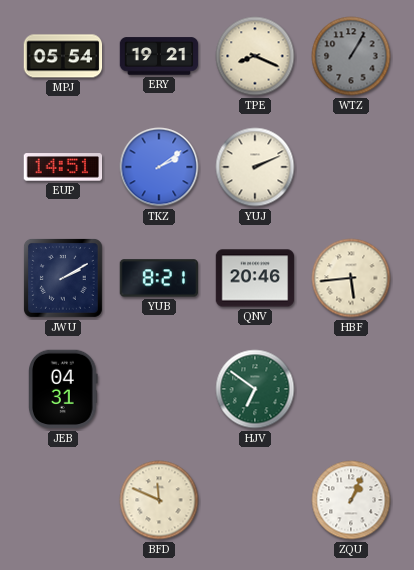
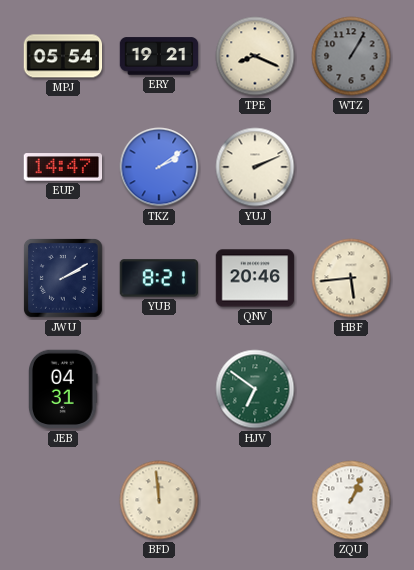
EUP: 14:51 -> 14:47
BFD: 11:49 -> 11:59
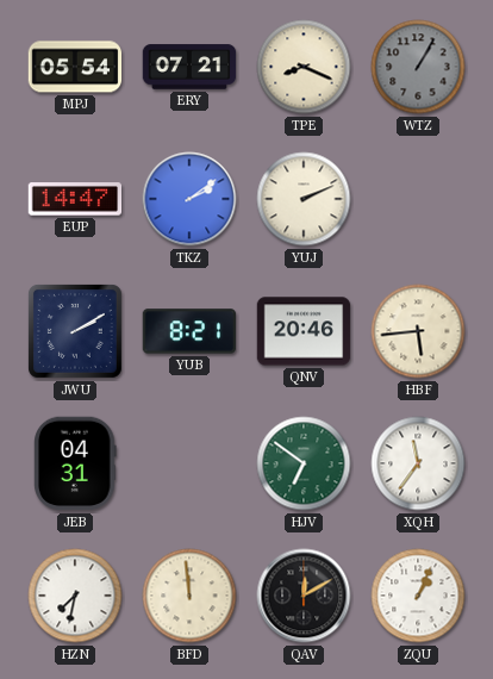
ERY: 19:21 -> 07:21
XQH: none -> 11:36
HZN: none -> 7:32
QAV: none -> 12:10
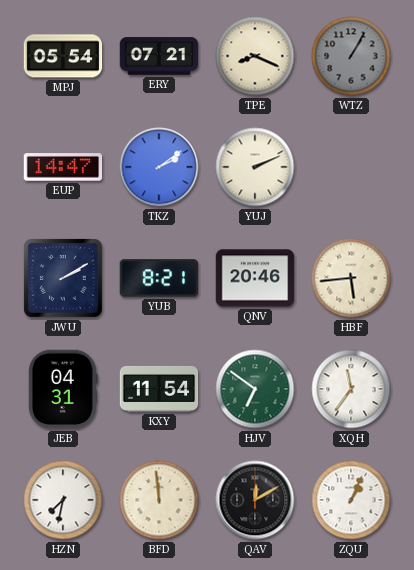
KXY: none -> 11:54
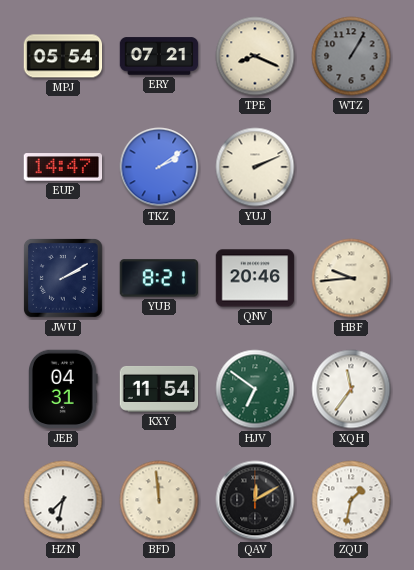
HBF: 5:44 -> 9:44
ZQU: 1:04 -> 1:32
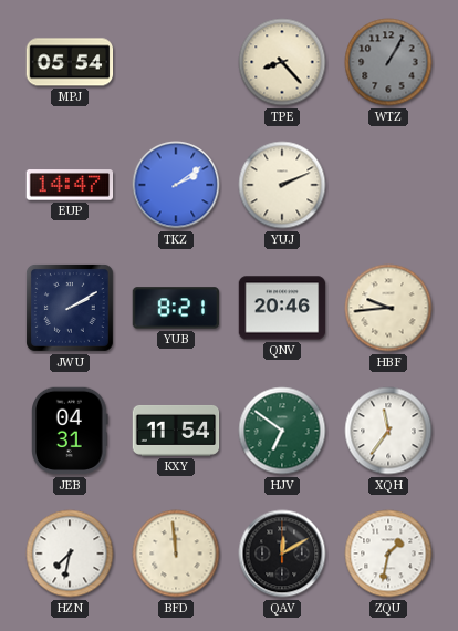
ERY: 07:21 -> none
TPE: 8:19 -> 8:23
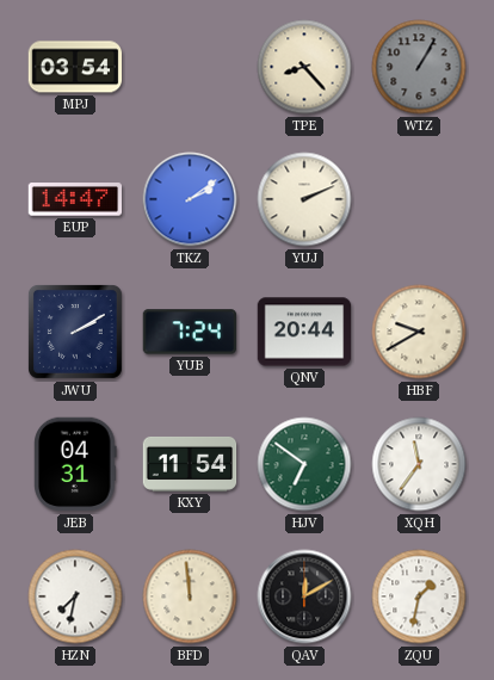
MPJ: 05:54 -> 03:54
YUB: 8:21 -> 7:24
QNV: 20:46 -> 20:44
HBF: 9:44 -> 9:40
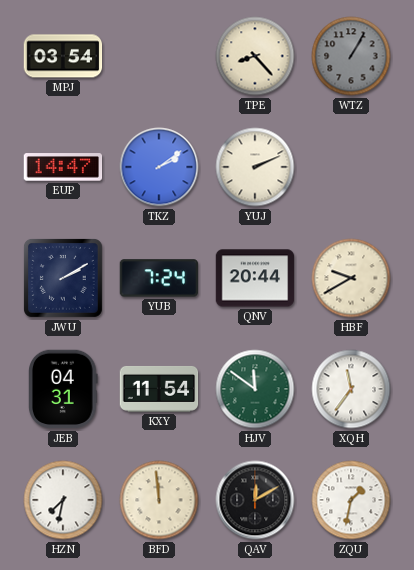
HJV: 6:51 -> 11:51
